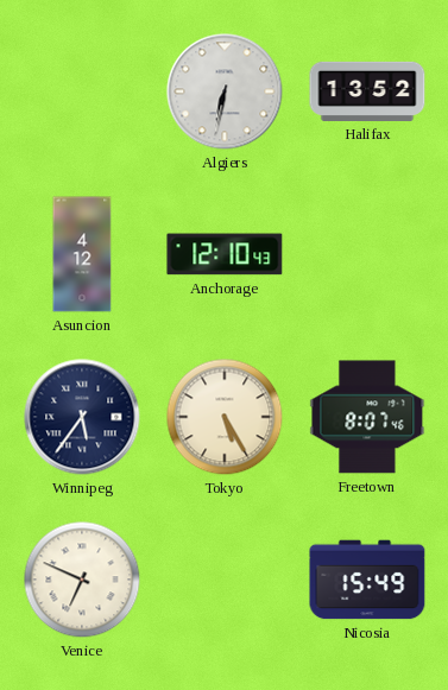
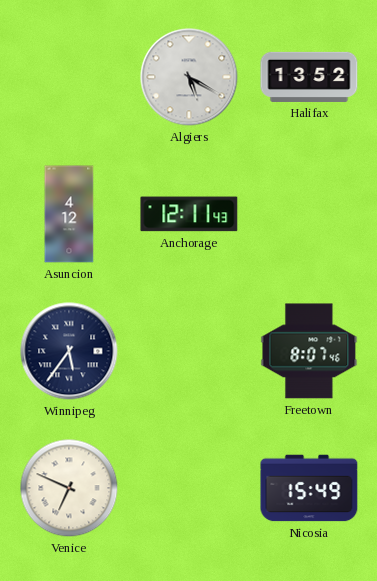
Algiers: 6:32 -> 5:20
Anchorage: 12:10 -> 12:11
Tokyo: 5:25 -> none
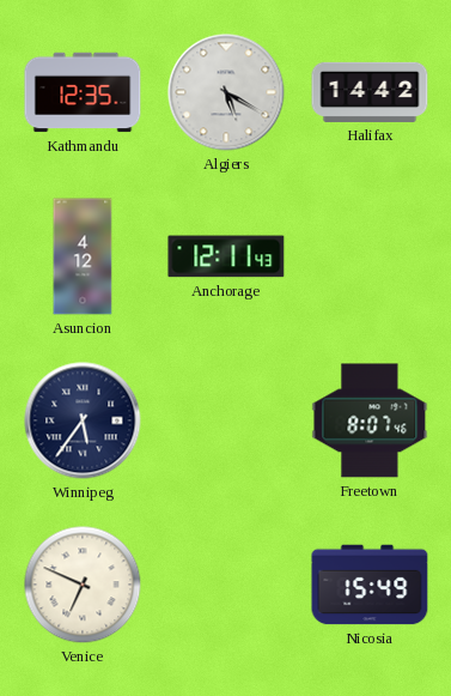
Kathmandu: none -> 12:35
Halifax: 13:52 -> 14:42
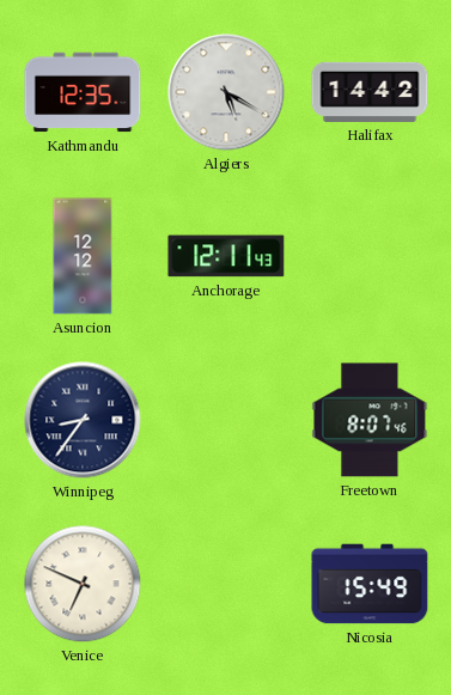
Asuncion: 4:12 -> 12:12
Winnipeg: 5:36 -> 8:36
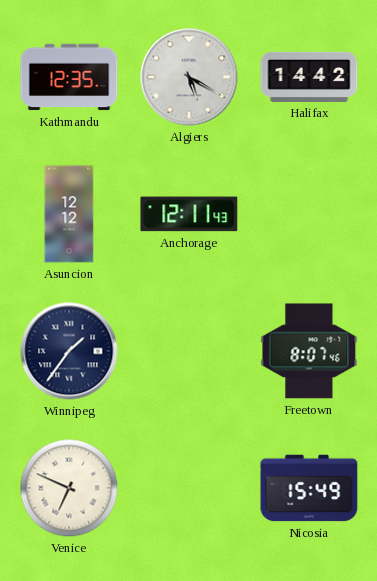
Winnipeg: 8:36 -> 1:36
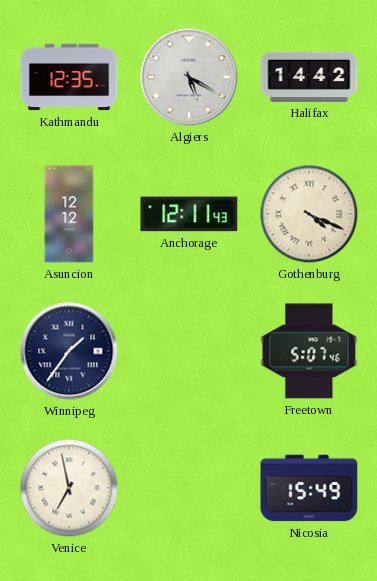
Gothenburg: none -> 4:19
Freetown: 8:07 -> 5:07
Venice: 6:49 -> 6:58
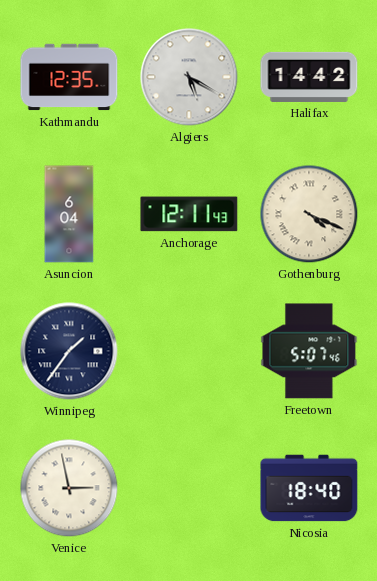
Asuncion: 12:12 -> 6:04
Venice: 6:58 -> 2:58
Nicosia: 15:49 -> 18:40
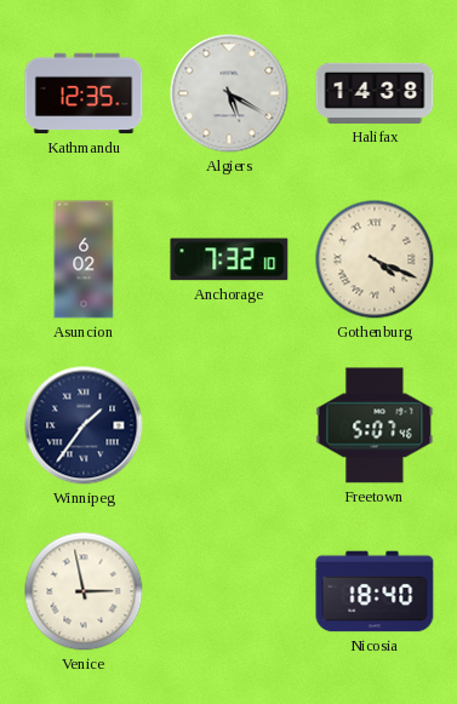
Halifax: 14:42 -> 14:38
Asuncion: 6:04 -> 6:02
Anchorage: 12:11 -> 7:32
